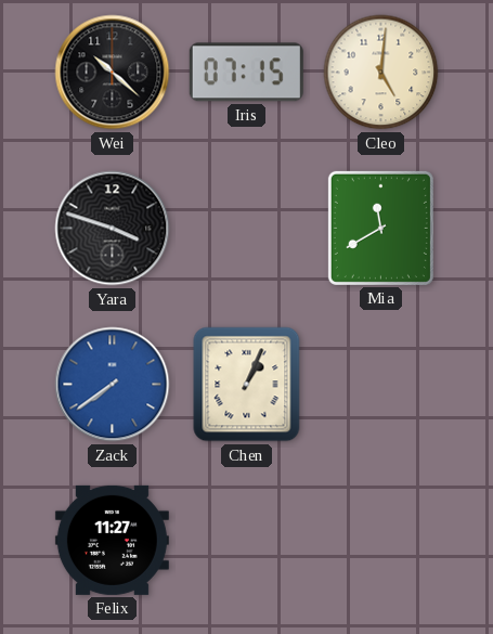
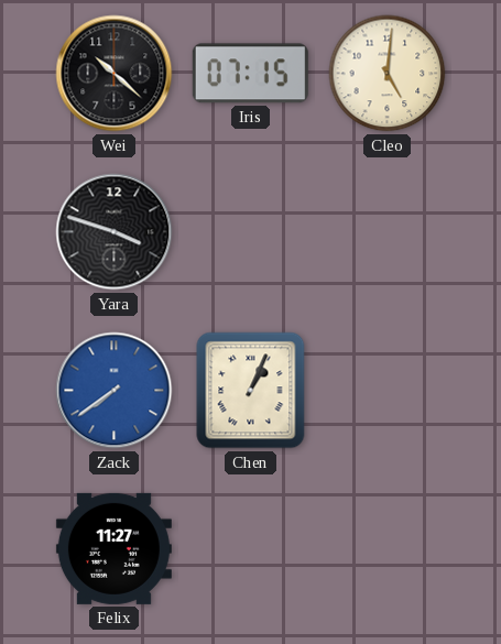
Mia: 11:40 -> none
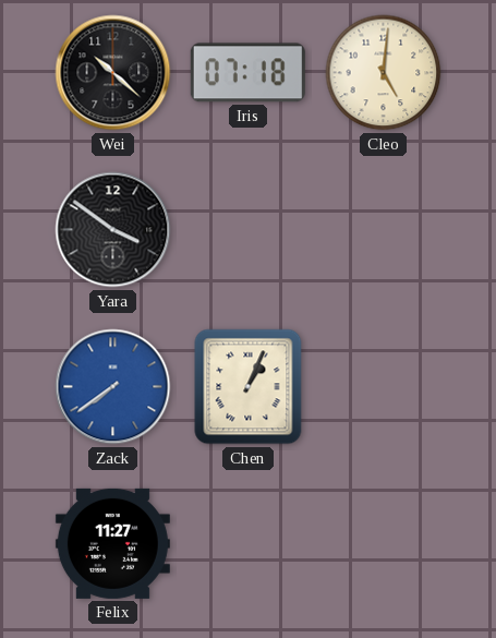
Iris: 07:15 -> 07:18
Yara: 3:48 -> 3:51
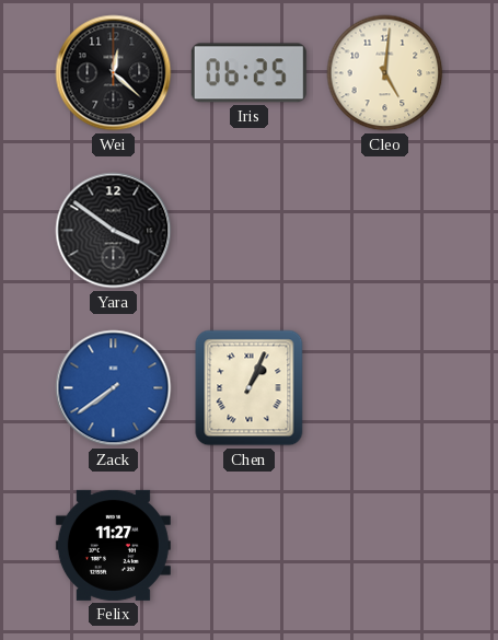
Wei: 10:22 -> 12:22
Iris: 07:18 -> 06:25
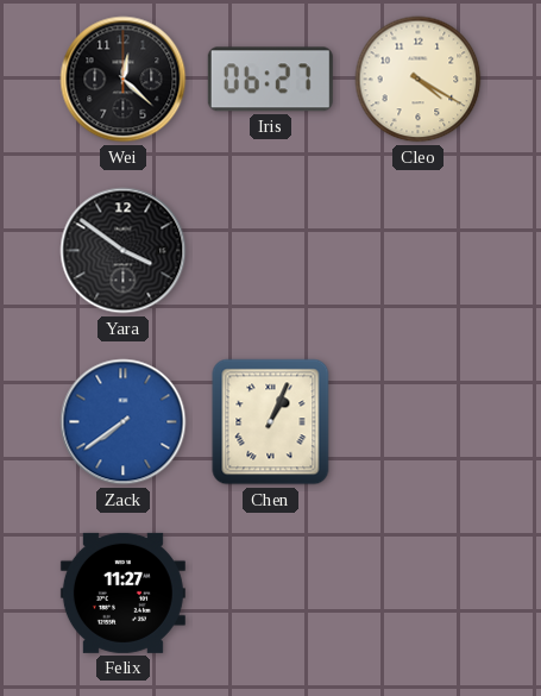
Iris: 06:25 -> 06:27
Cleo: 5:01 -> 4:20
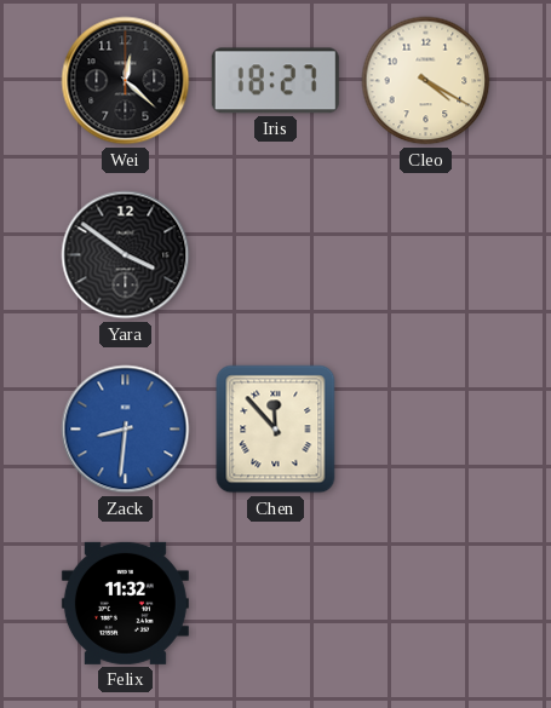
Iris: 06:27 -> 18:27
Zack: 7:39 -> 8:31
Chen: 1:04 -> 11:53
Felix: 11:27 -> 11:32
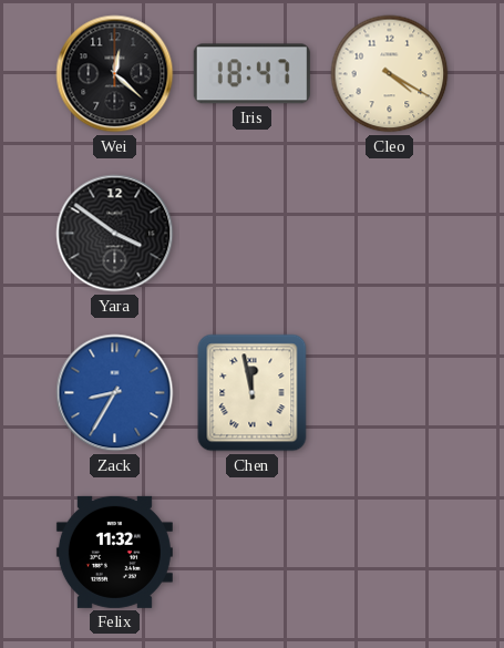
Iris: 18:27 -> 18:47
Zack: 8:31 -> 8:35
Chen: 11:53 -> 11:58
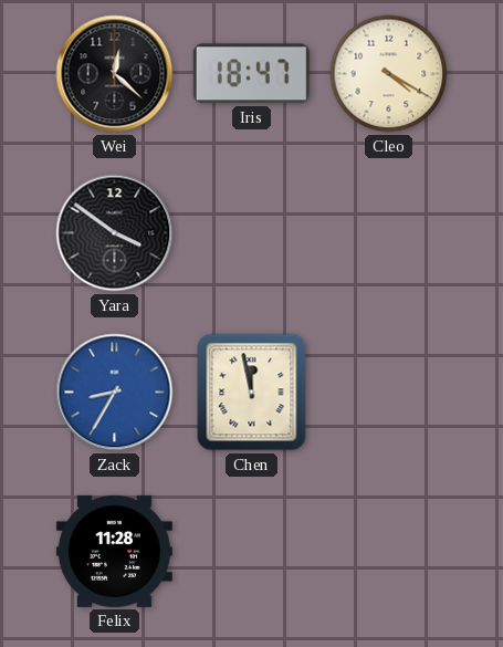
Felix: 11:32 -> 11:28
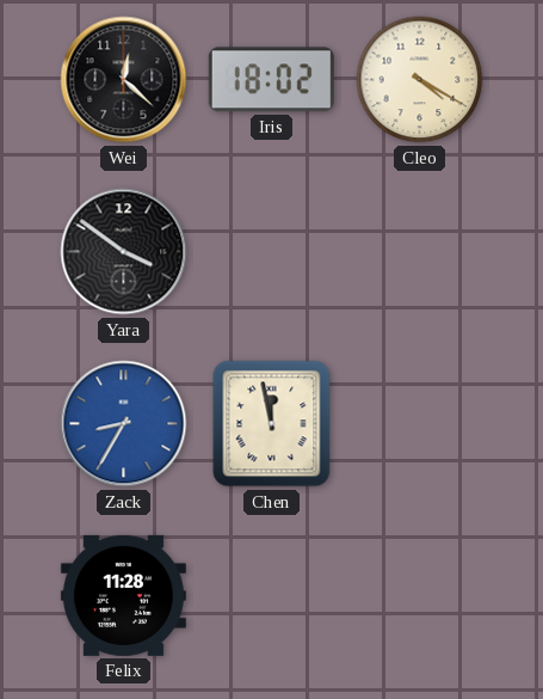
Iris: 18:47 -> 18:02
